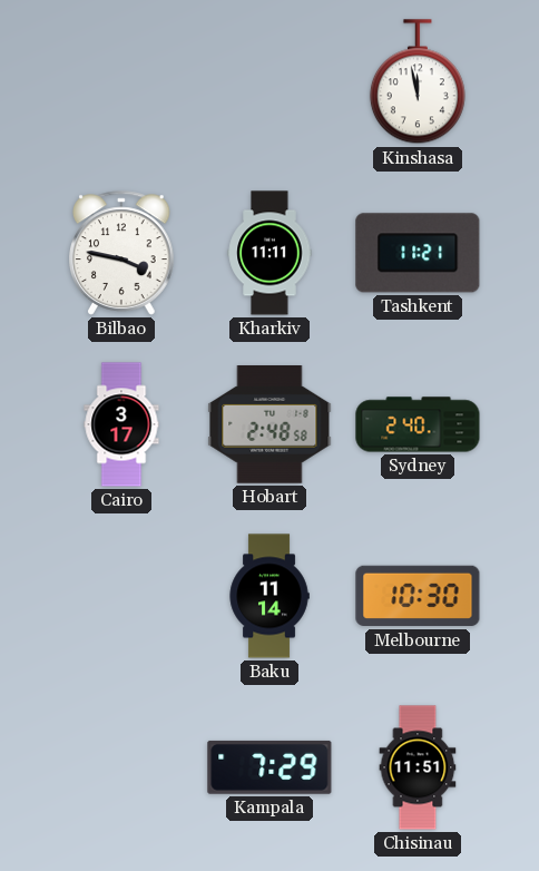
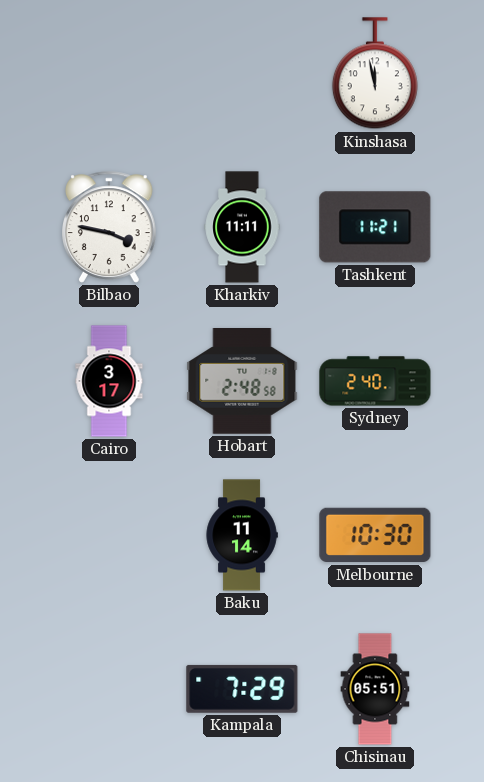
Chisinau: 11:51 -> 05:51
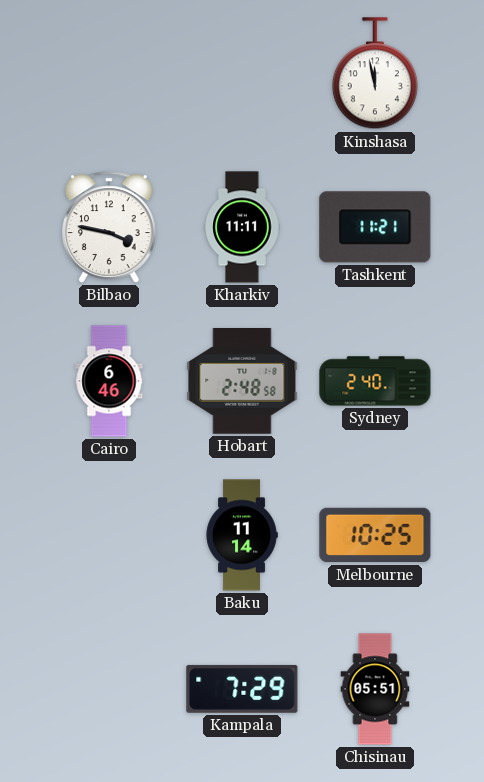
Cairo: 3:17 -> 6:46
Melbourne: 10:30 -> 10:25
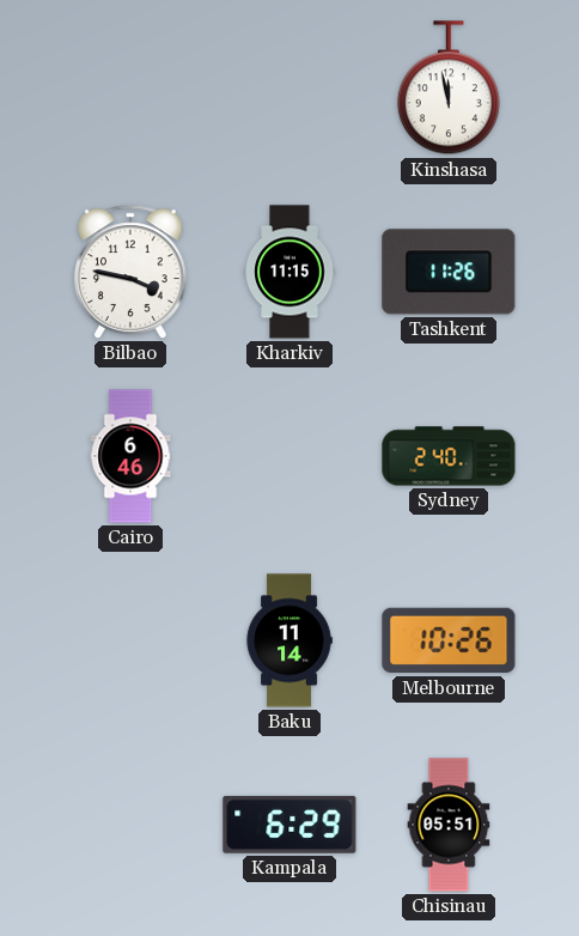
Kharkiv: 11:11 -> 11:15
Tashkent: 11:21 -> 11:26
Hobart: 2:48 -> none
Melbourne: 10:25 -> 10:26
Kampala: 7:29 -> 6:29
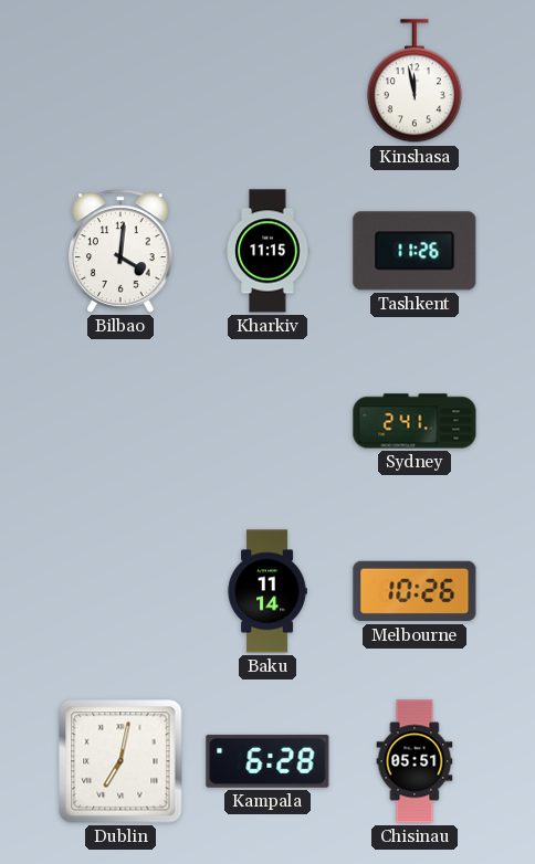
Bilbao: 3:47 -> 4:01
Cairo: 6:46 -> none
Sydney: 2:40 -> 2:41
Dublin: none -> 7:02
Kampala: 6:29 -> 6:28
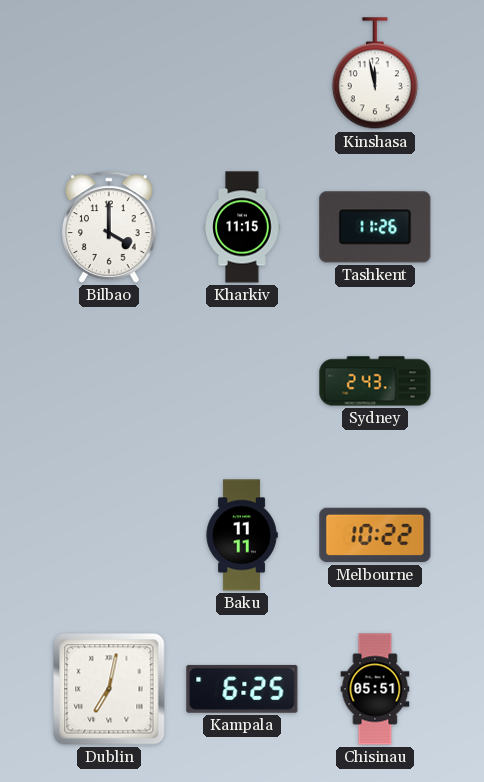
Bilbao: 4:01 -> 4:00
Sydney: 2:41 -> 2:43
Baku: 11:14 -> 11:11
Melbourne: 10:26 -> 10:22
Kampala: 6:28 -> 6:25
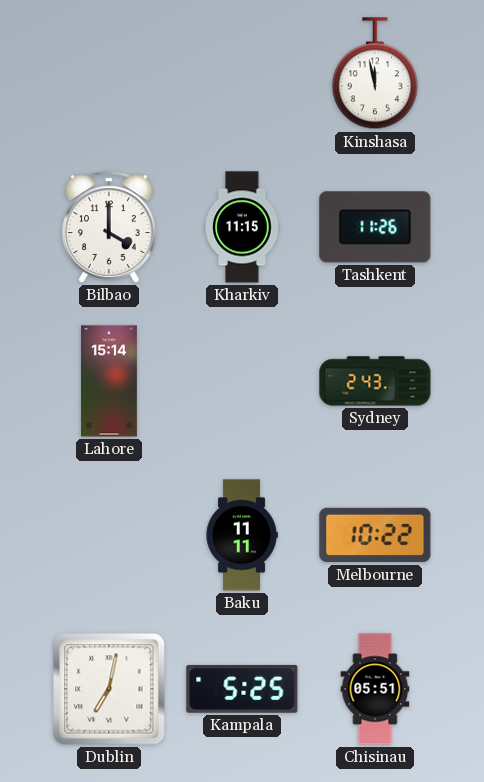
Lahore: none -> 15:14
Kampala: 6:25 -> 5:25
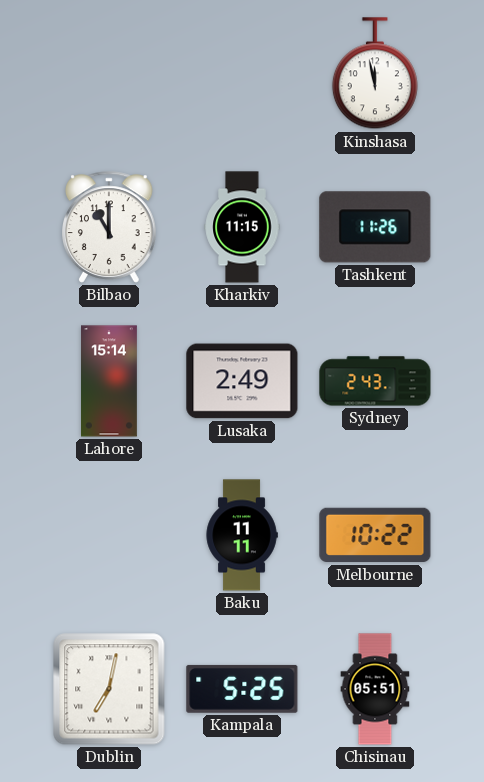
Bilbao: 4:00 -> 11:00
Lusaka: none -> 2:49
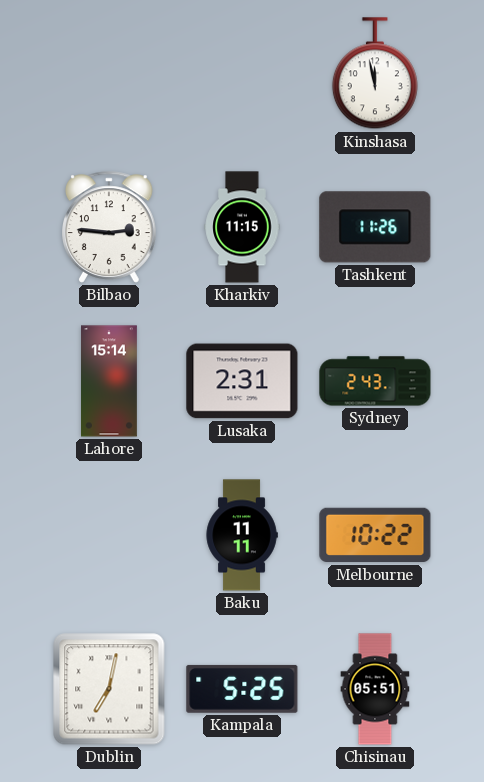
Bilbao: 11:00 -> 2:46
Lusaka: 2:49 -> 2:31
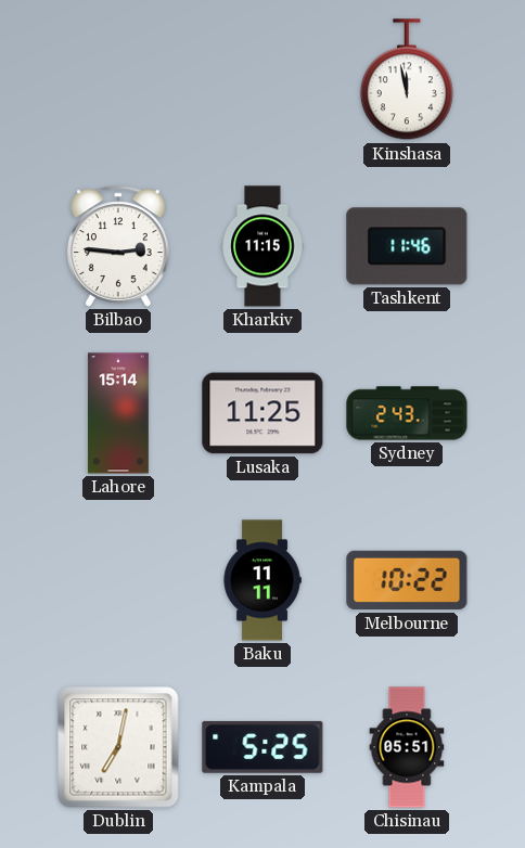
Tashkent: 11:26 -> 11:46
Lusaka: 2:31 -> 11:25
